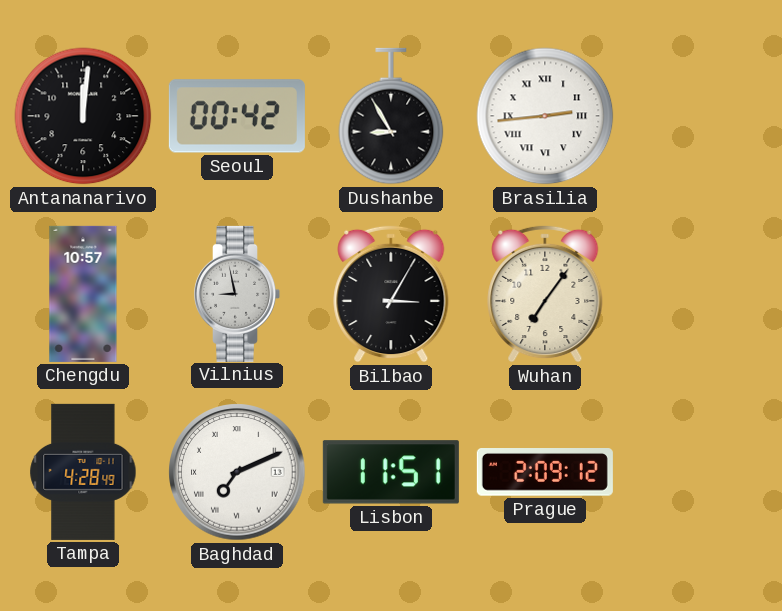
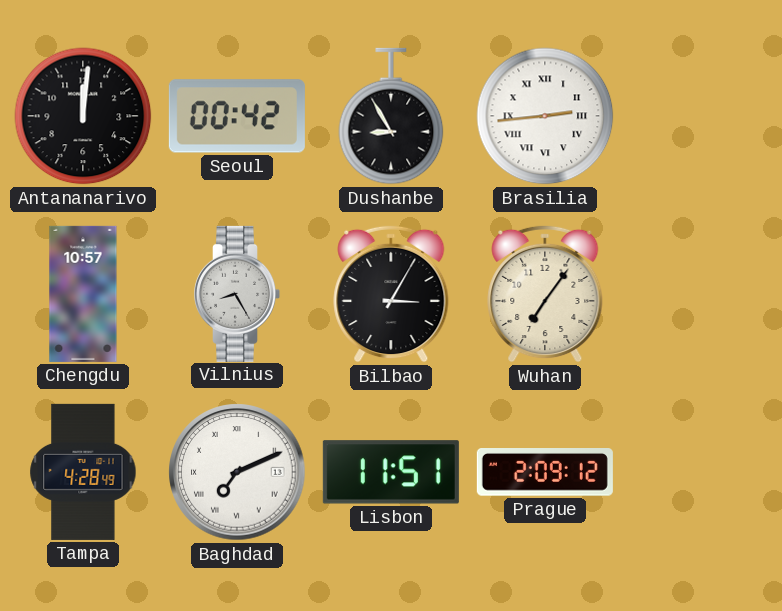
Vilnius: 8:58 -> 8:25
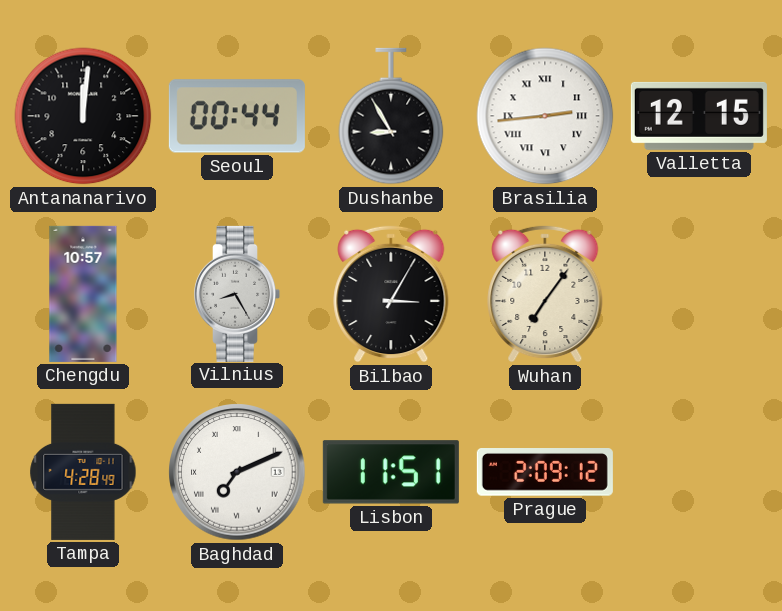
Seoul: 00:42 -> 00:44
Valletta: none -> 12:15
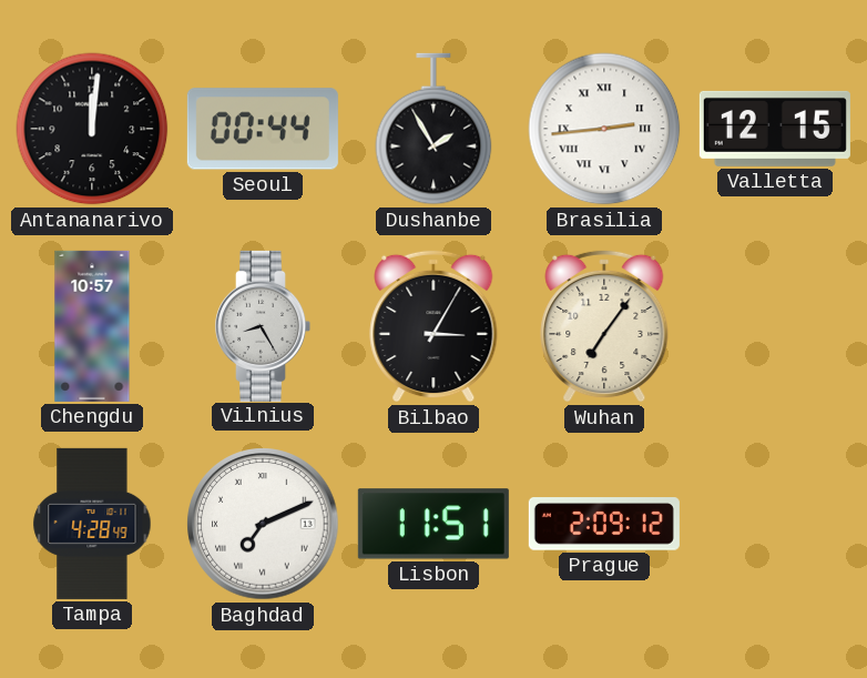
Dushanbe: 8:55 -> 1:55
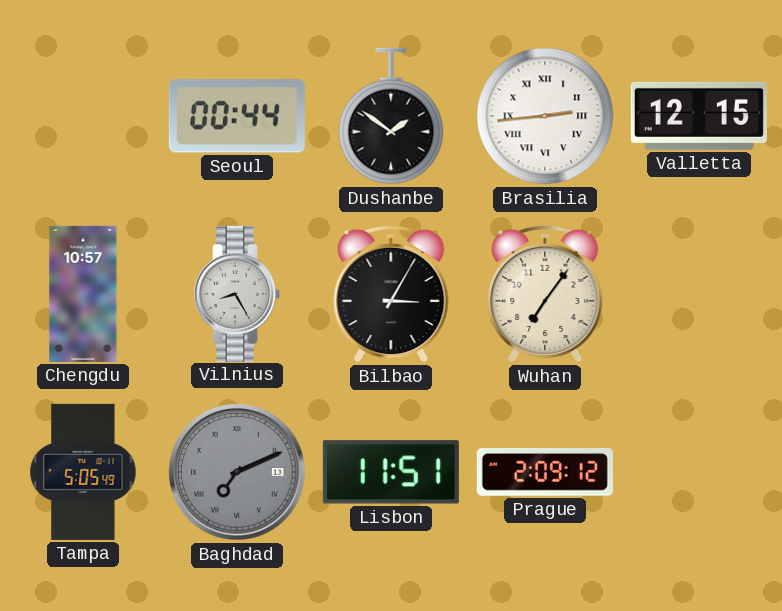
Antananarivo: 12:01 -> none
Dushanbe: 1:55 -> 1:51
Tampa: 4:28 -> 5:05
Baghdad dial: white -> grey
